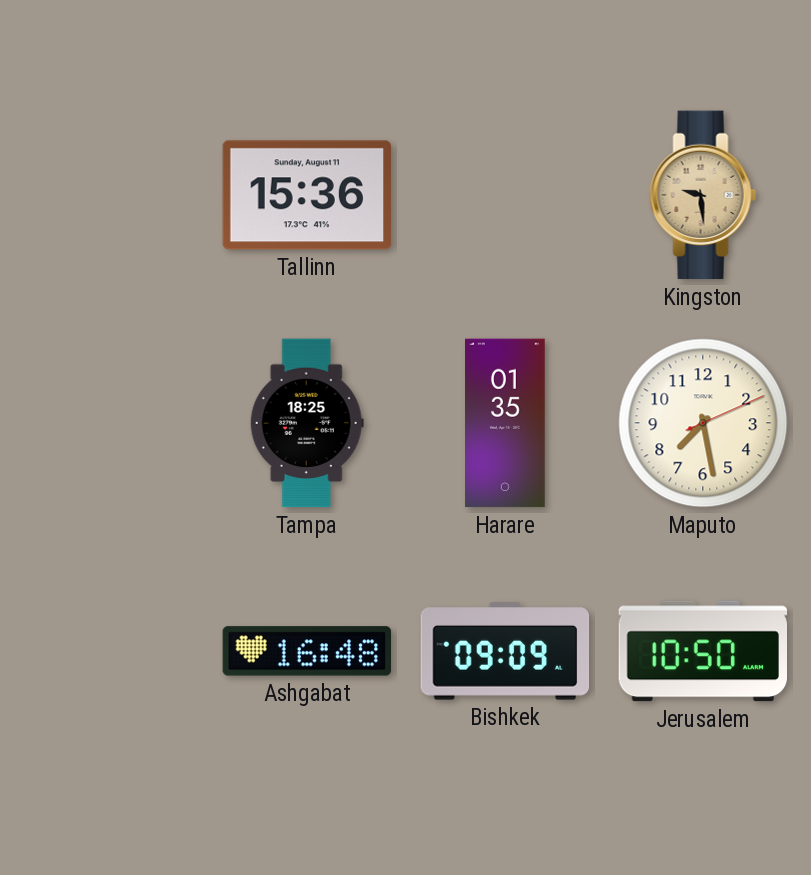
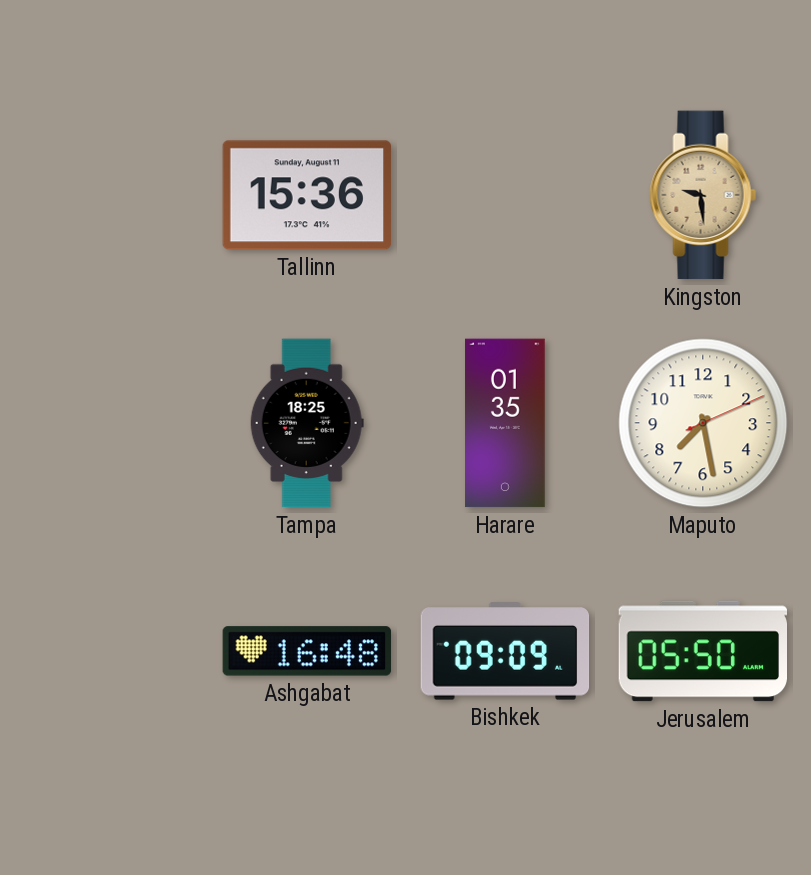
Jerusalem: 10:50 -> 05:50
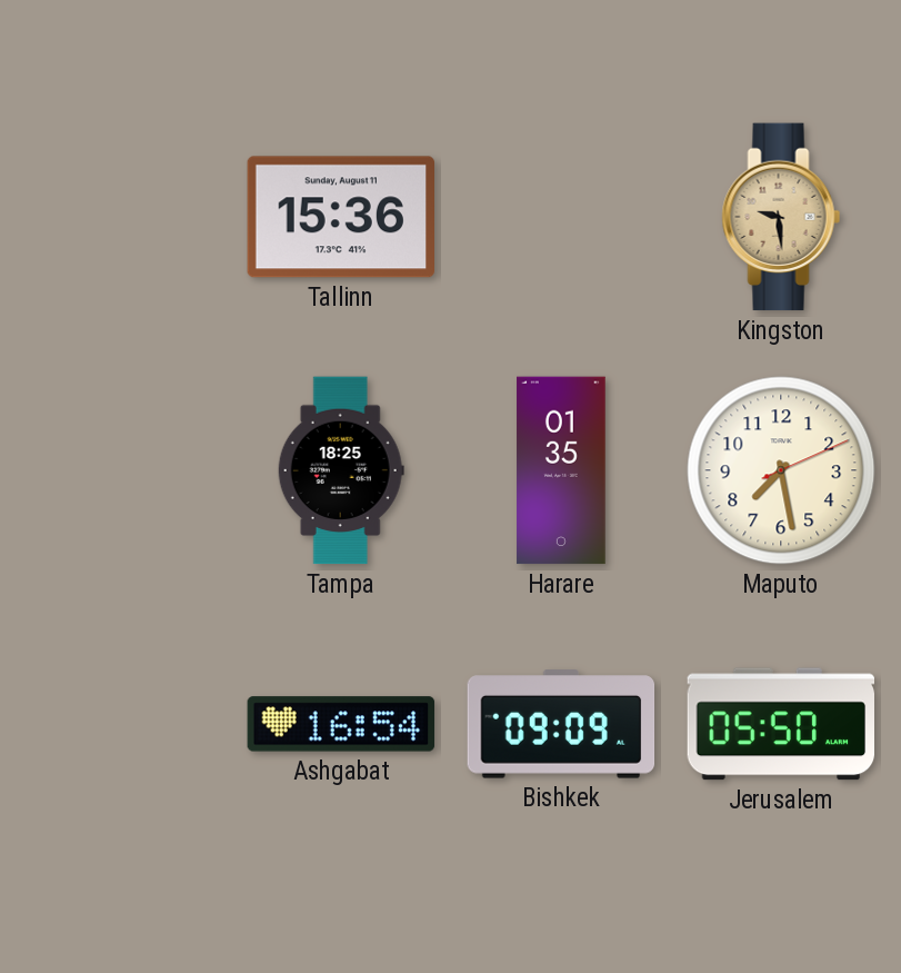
Ashgabat: 16:48 -> 16:54
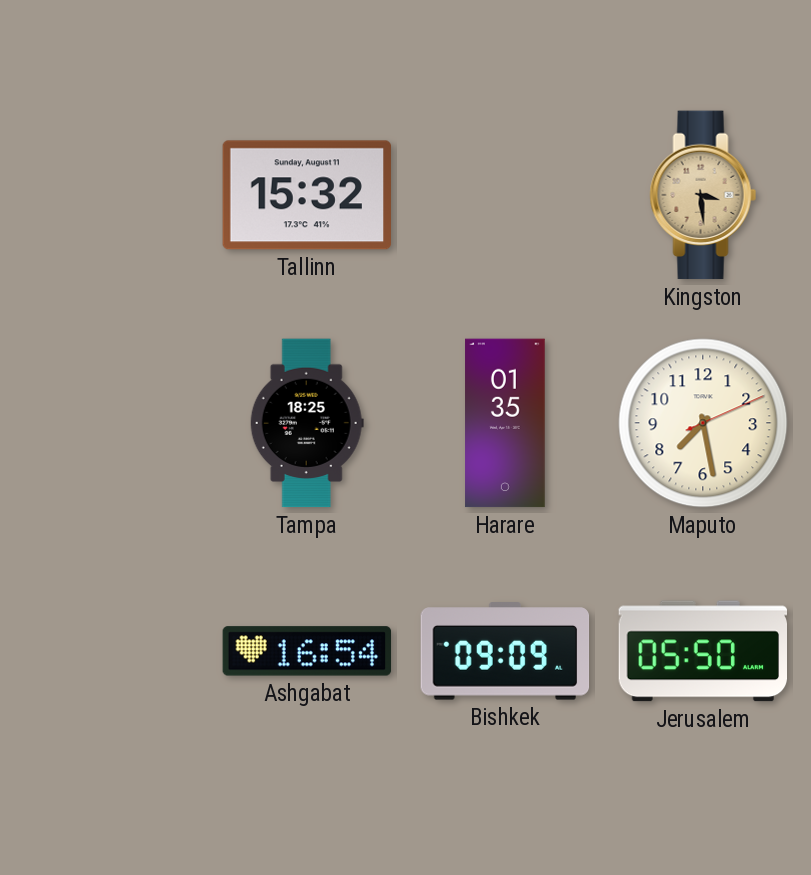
Tallinn: 15:36 -> 15:32
Kingston: 9:29 -> 3:29
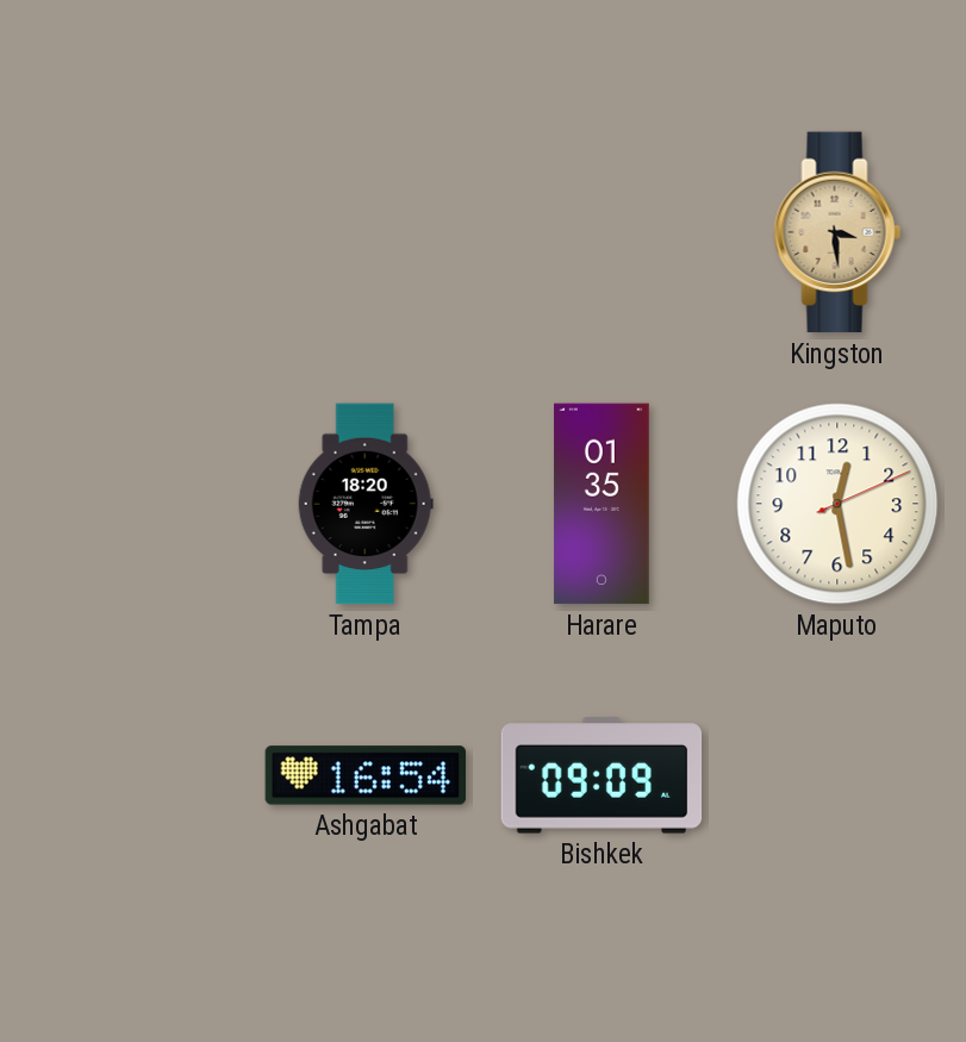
Tallinn: 15:32 -> none
Tampa: 18:25 -> 18:20
Maputo: 7:28 -> 12:28
Jerusalem: 05:50 -> none
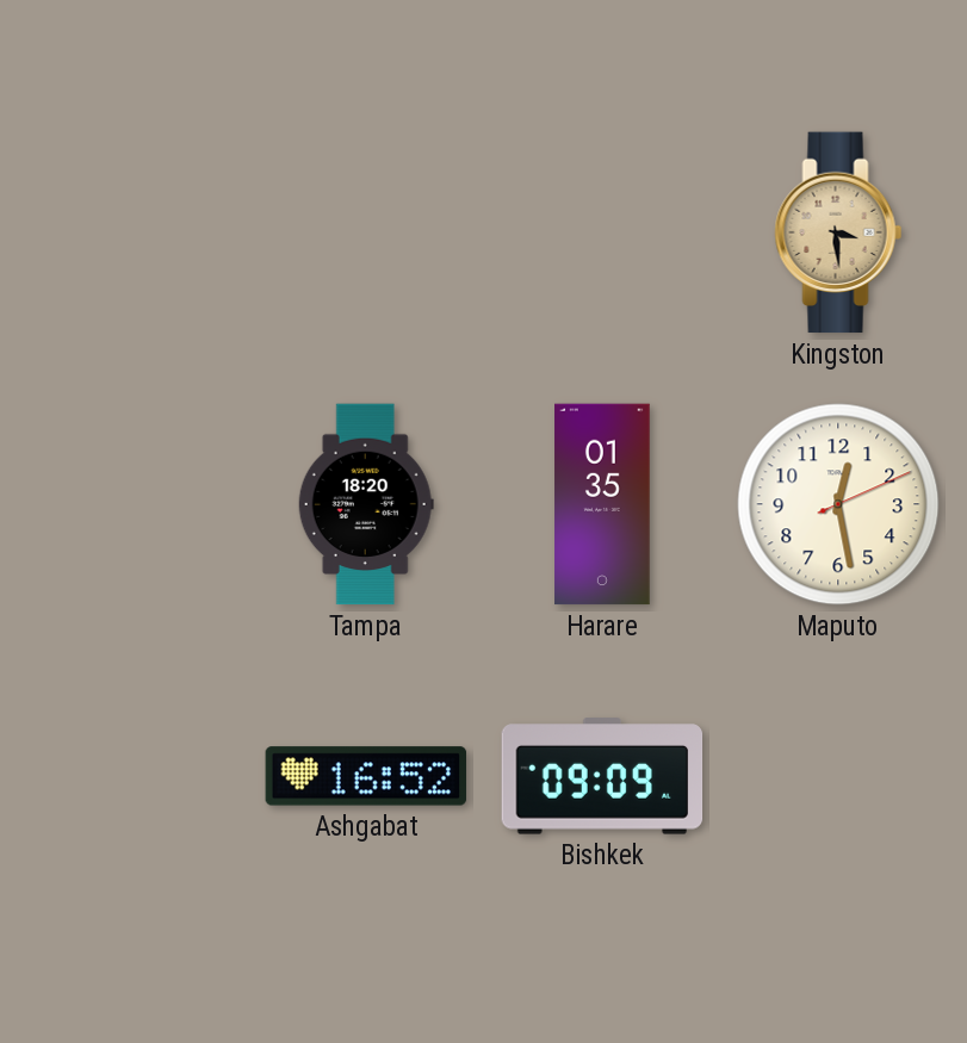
Ashgabat: 16:54 -> 16:52
